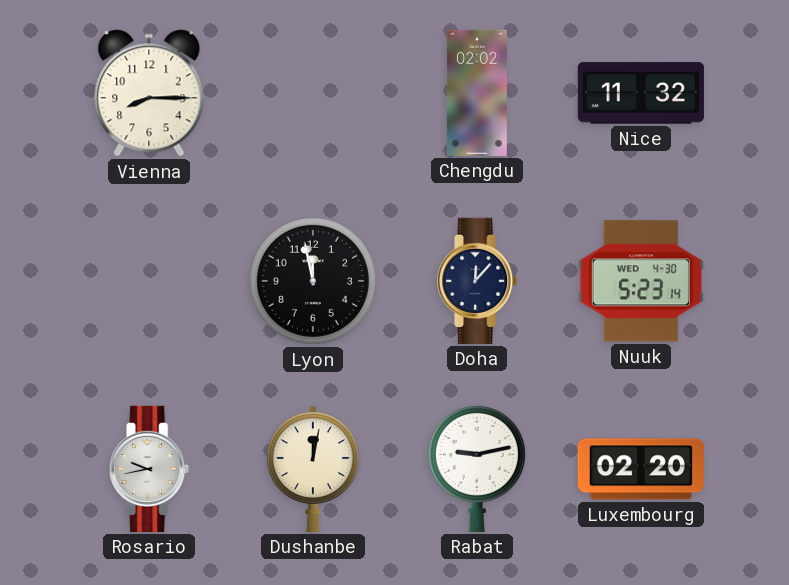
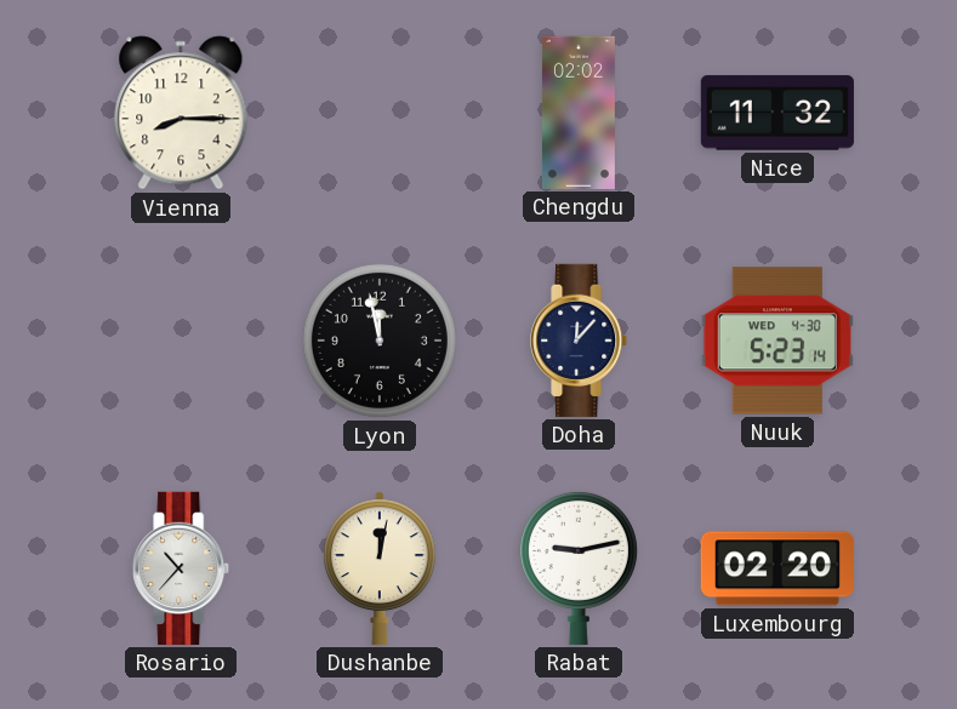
Rosario: 9:43 -> 10:37
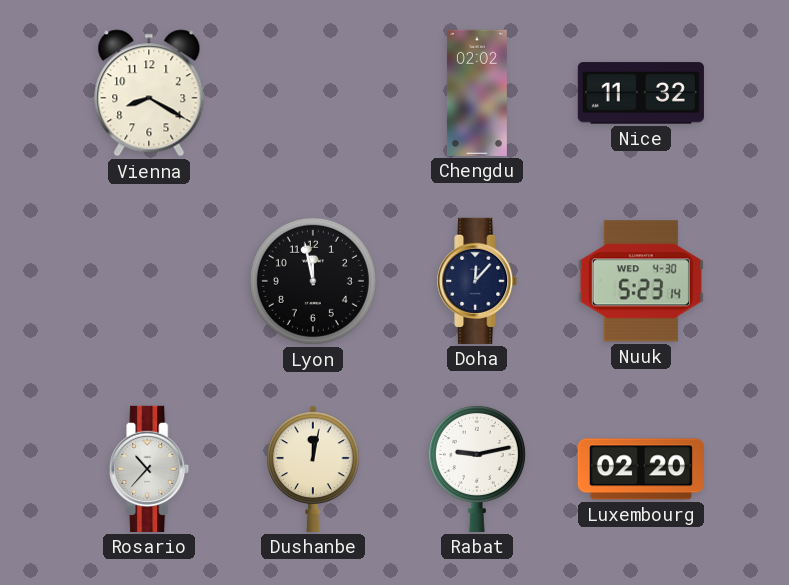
Vienna: 8:15 -> 8:20
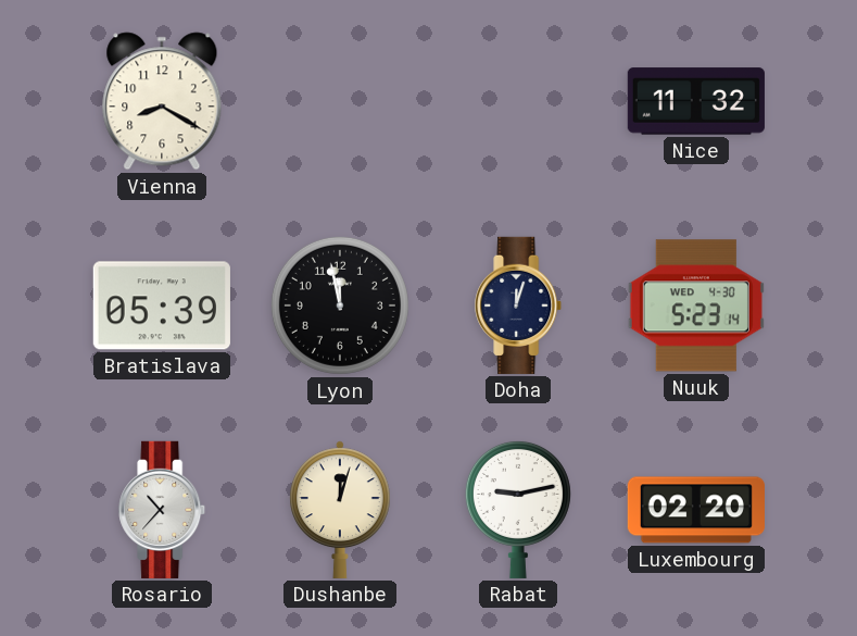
Chengdu: 02:02 -> none
Bratislava: none -> 05:39
Doha: 12:07 -> 12:03
Dushanbe: 12:02 -> 12:03
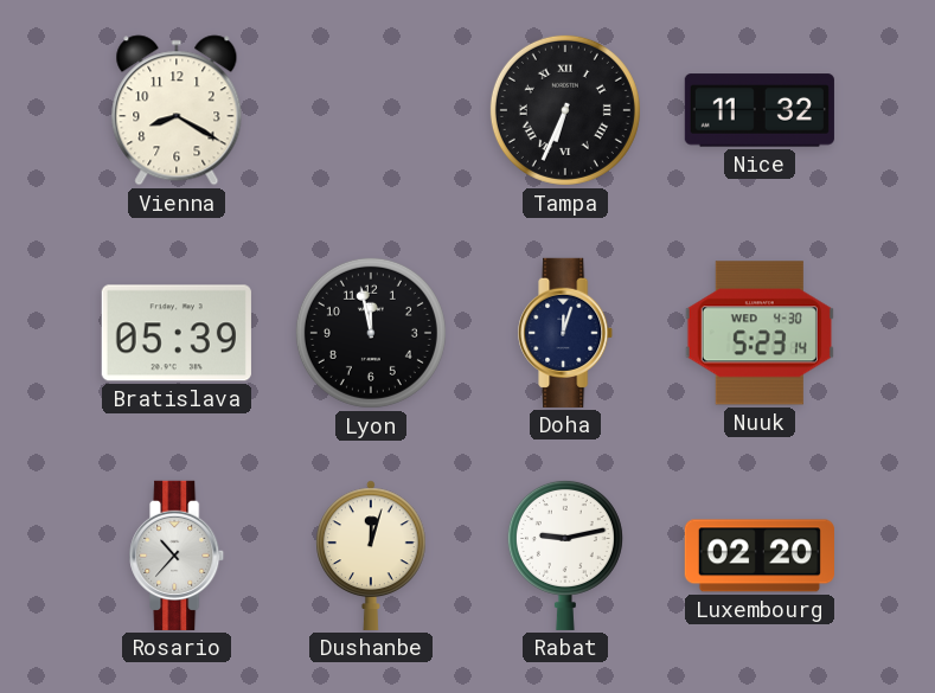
Tampa: none -> 6:34
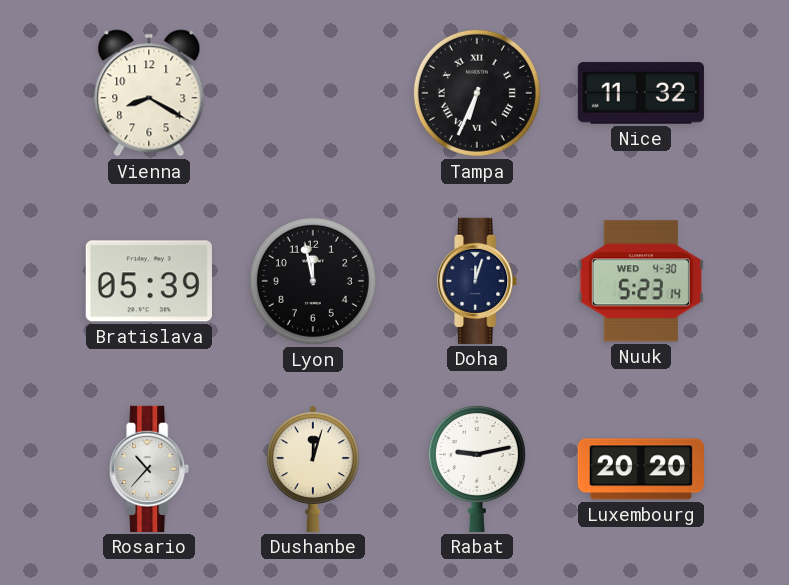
Luxembourg: 02:20 -> 20:20
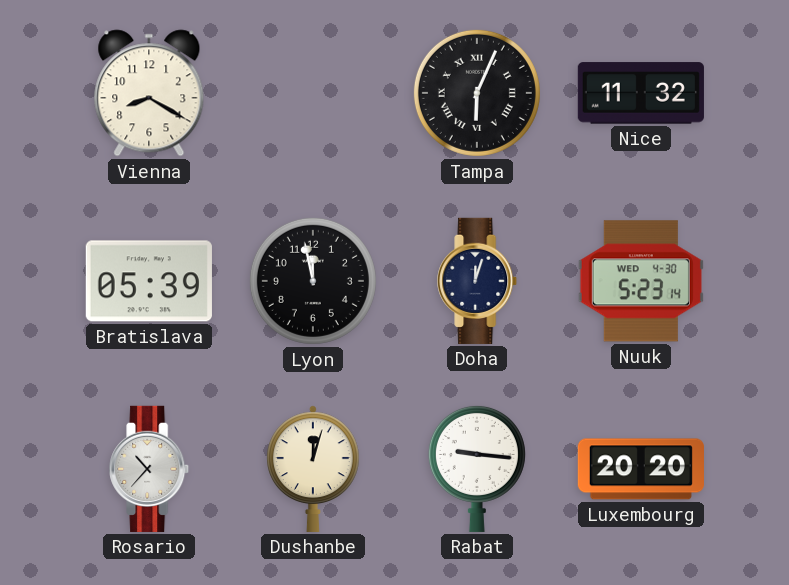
Tampa: 6:34 -> 6:04
Rabat: 9:13 -> 9:16
